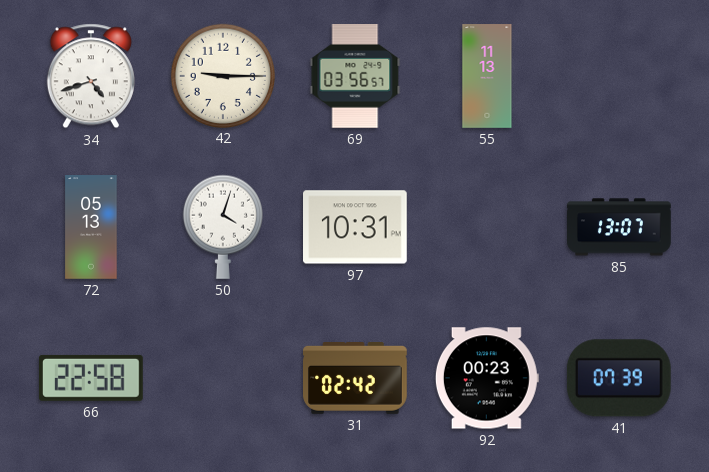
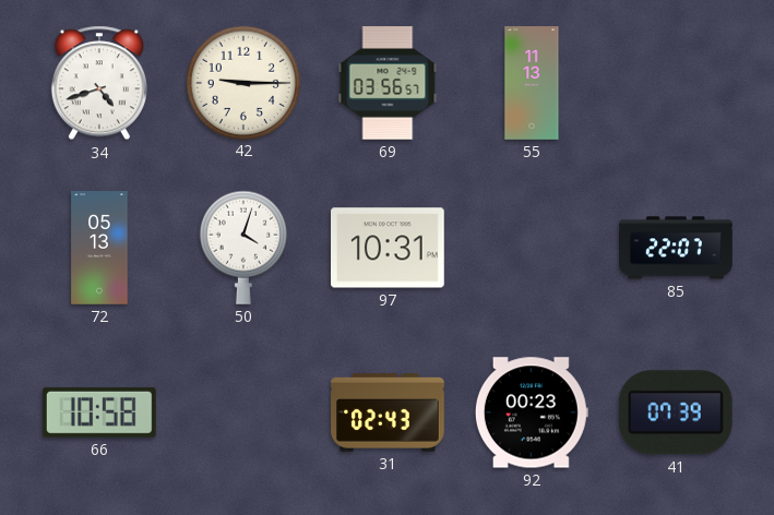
85: 13:07 -> 22:07
66: 22:58 -> 10:58
31: 02:42 -> 02:43
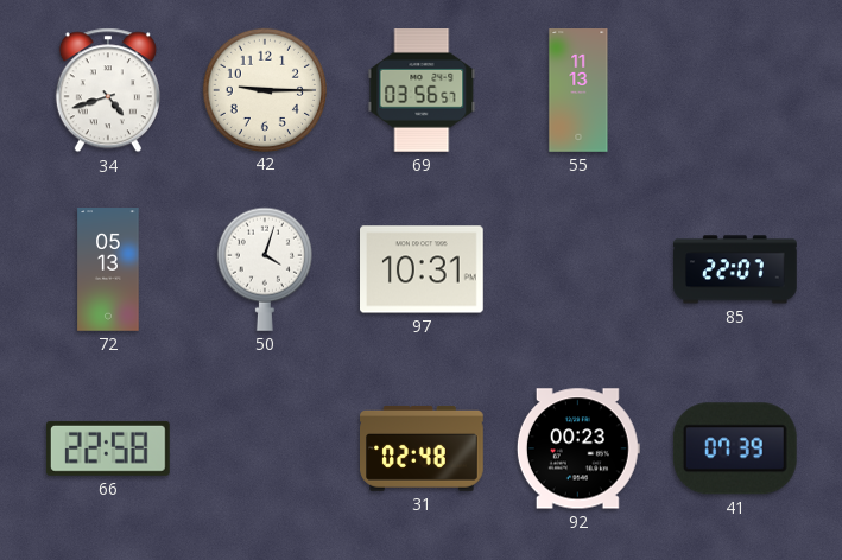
66: 10:58 -> 22:58
31: 02:43 -> 02:48
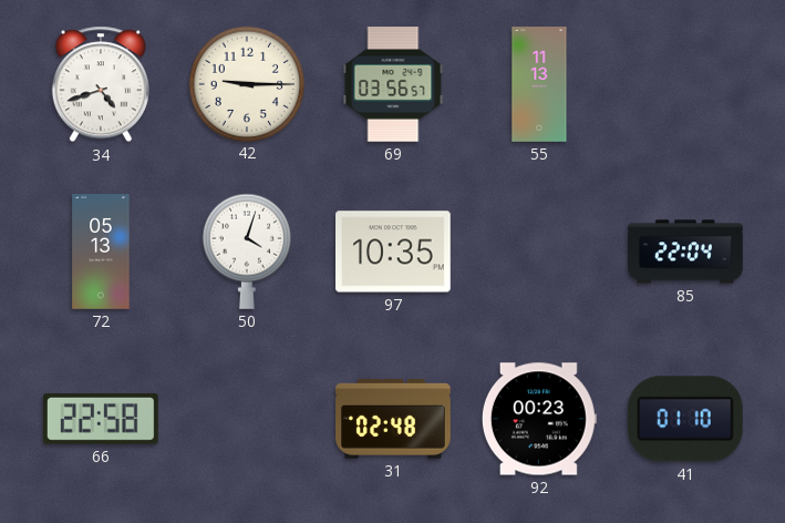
97: 10:31 -> 10:35
85: 22:07 -> 22:04
41: 07:39 -> 01:10
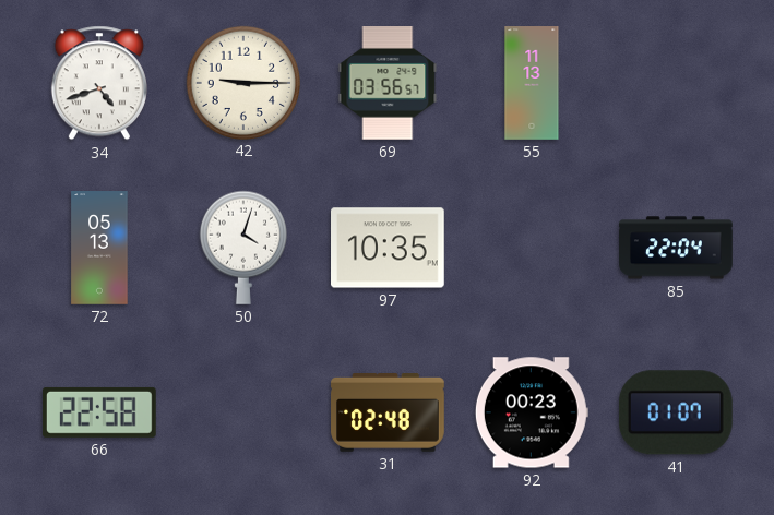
41: 01:10 -> 01:07
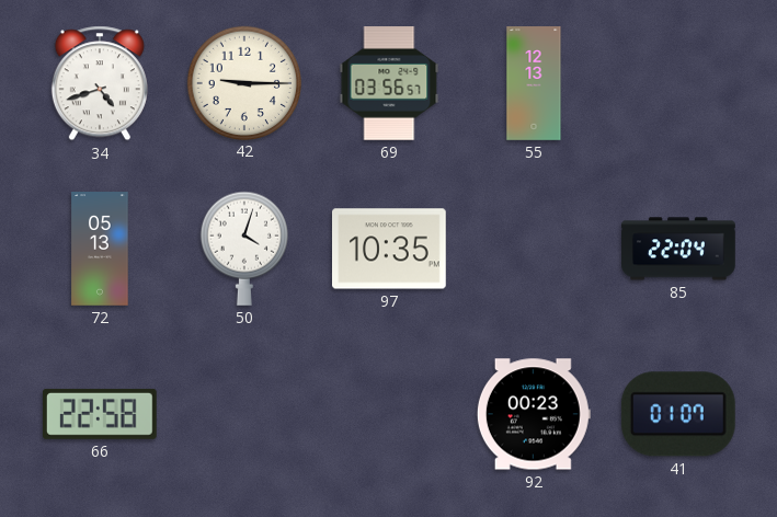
55: 11:13 -> 12:13
31: 02:48 -> none
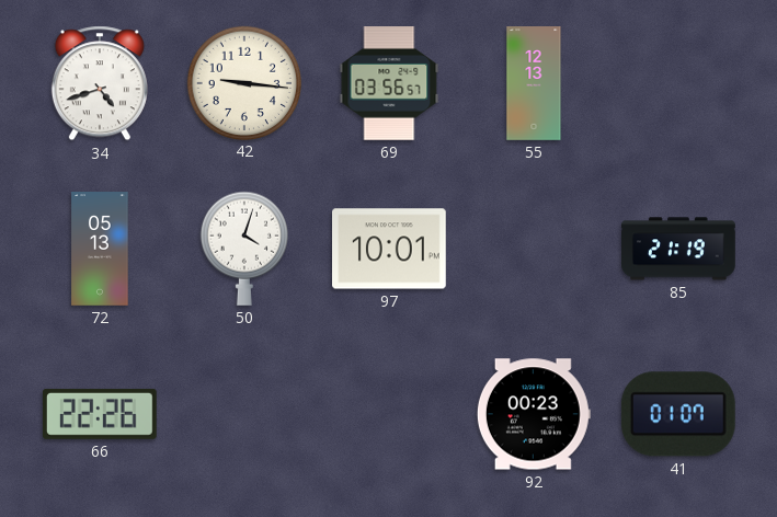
42: 9:15 -> 9:16
97: 10:35 -> 10:01
85: 22:04 -> 21:19
66: 22:58 -> 22:26
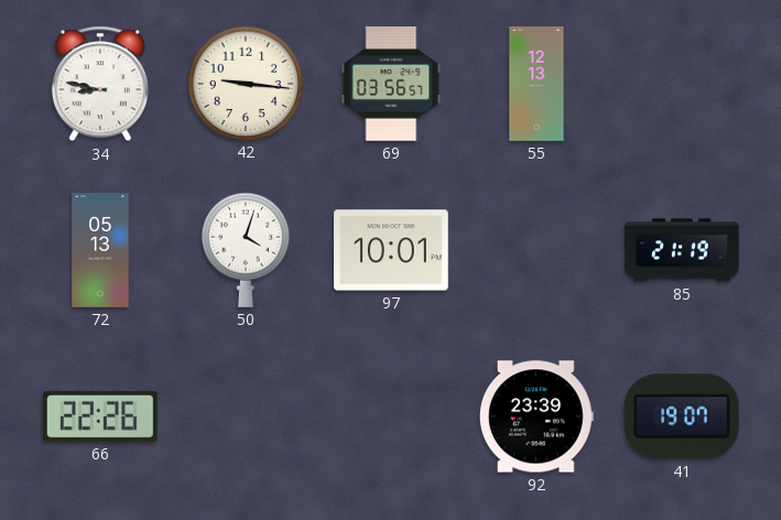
34: 4:42 -> 8:47
92: 00:23 -> 23:39
41: 01:07 -> 19:07
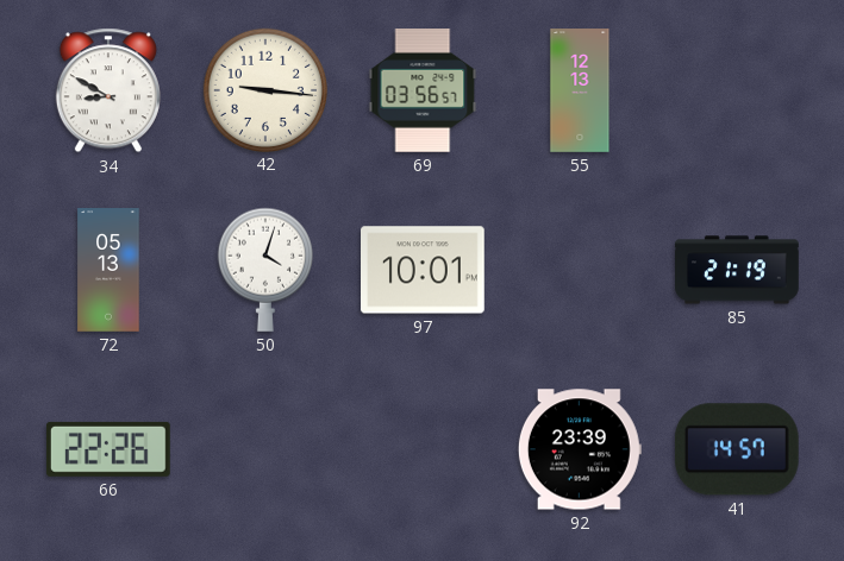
34: 8:47 -> 8:50
41: 19:07 -> 14:57
